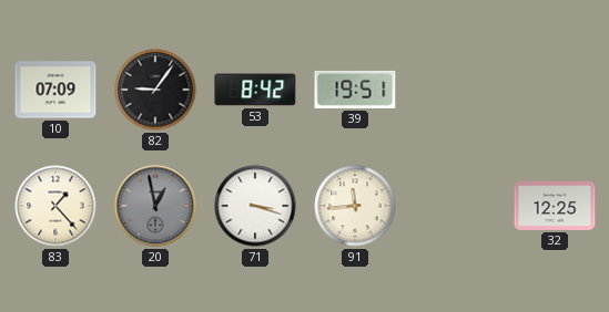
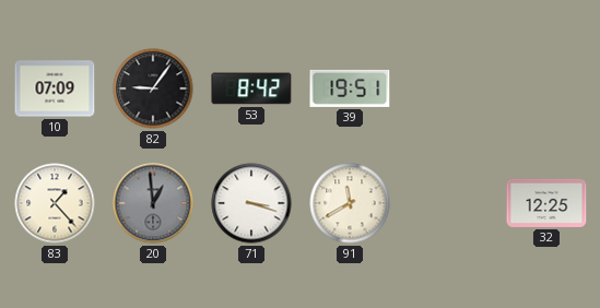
20: 12:58 -> 12:59
91: 11:44 -> 11:40
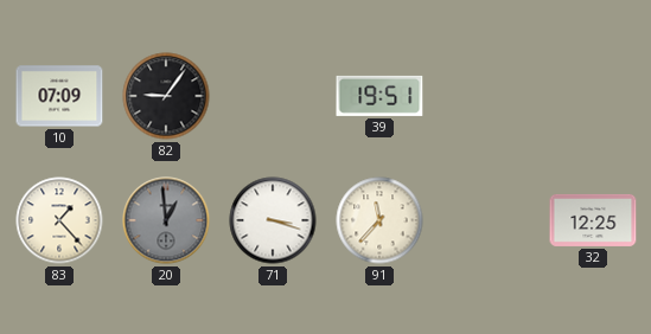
53: 8:42 -> none
91: 11:40 -> 11:37
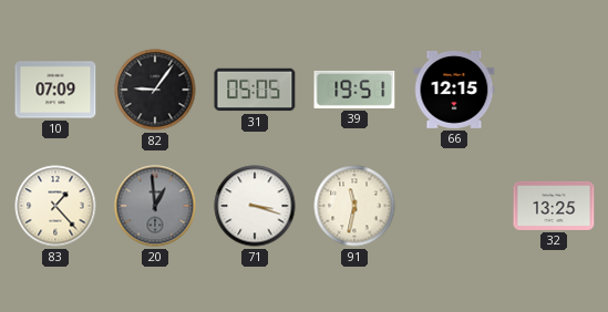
31: none -> 05:05
66: none -> 12:15
91: 11:37 -> 11:32
32: 12:25 -> 13:25
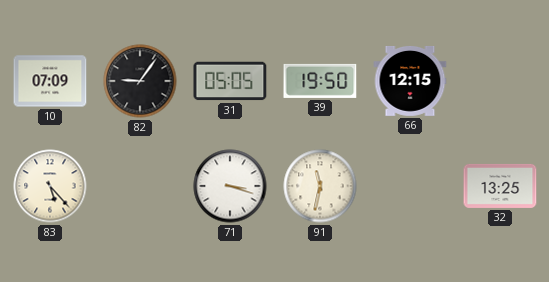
39: 19:51 -> 19:50
83: 1:23 -> 5:23
20: 12:59 -> none
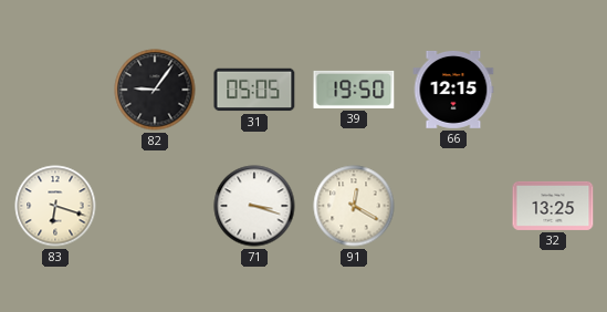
10: 07:09 -> none
83: 5:23 -> 6:18
91: 11:32 -> 12:20
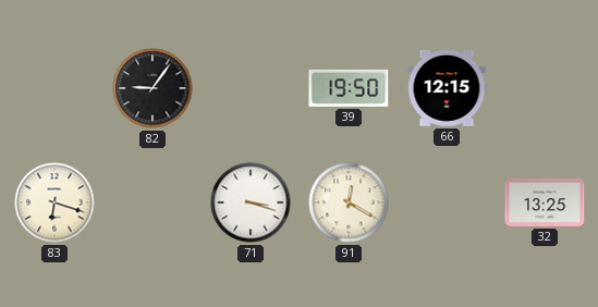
31: 05:05 -> none
